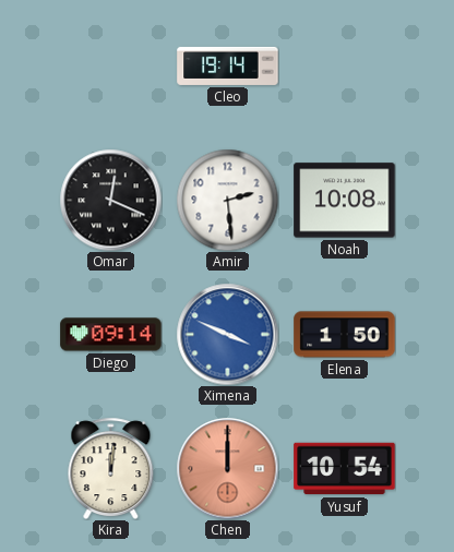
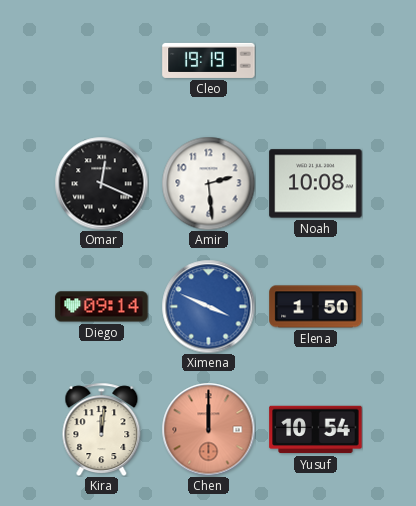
Cleo: 19:14 -> 19:19
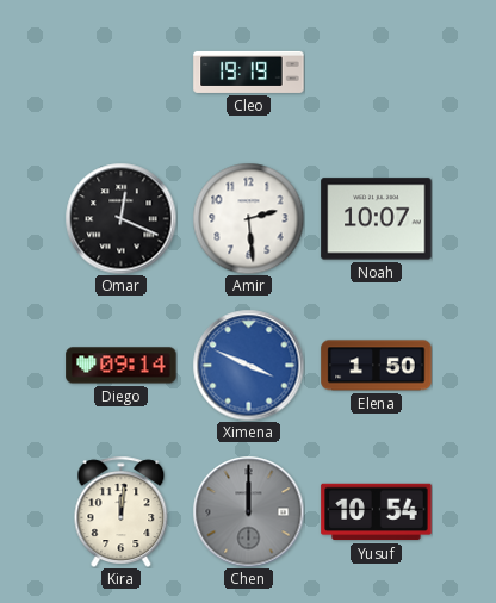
Noah: 10:08 -> 10:07
Chen dial: salmon -> grey
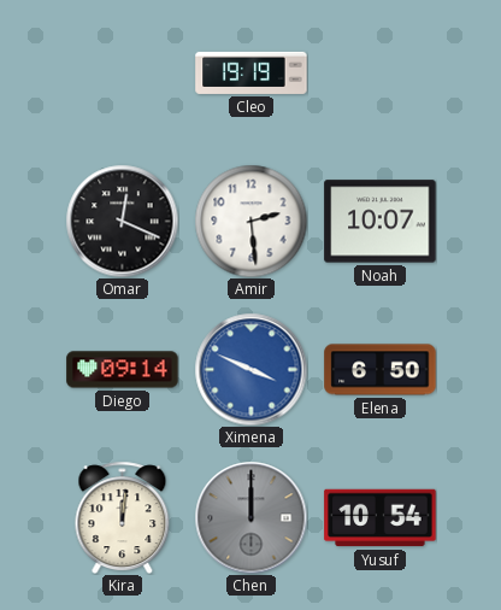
Elena: 1:50 -> 6:50
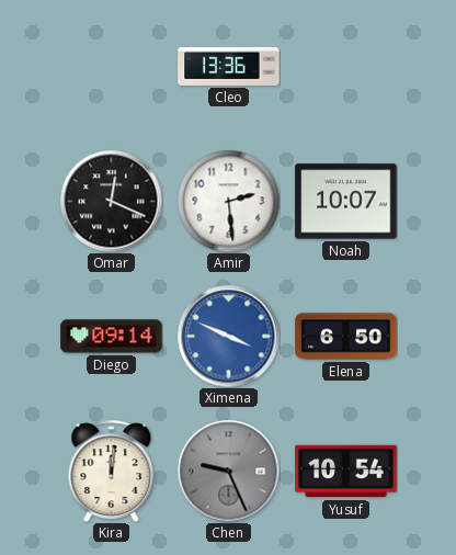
Cleo: 19:19 -> 13:36
Chen: 12:00 -> 9:26
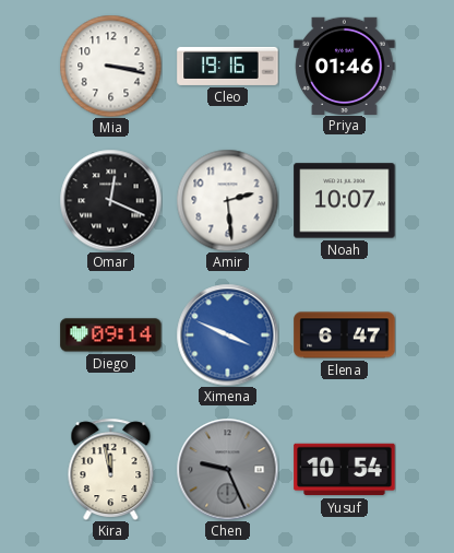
Mia: none -> 3:17
Cleo: 13:36 -> 19:16
Priya: none -> 01:46
Elena: 6:50 -> 6:47
Kira: 12:01 -> 11:58
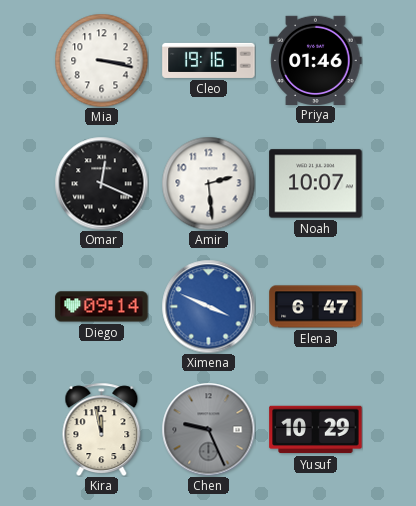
Yusuf: 10:54 -> 10:29
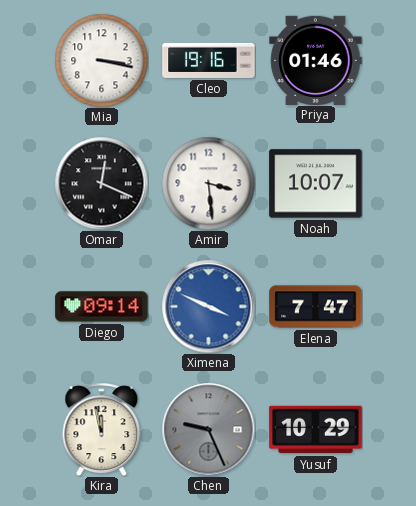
Amir: 2:29 -> 3:29
Elena: 6:47 -> 7:47
